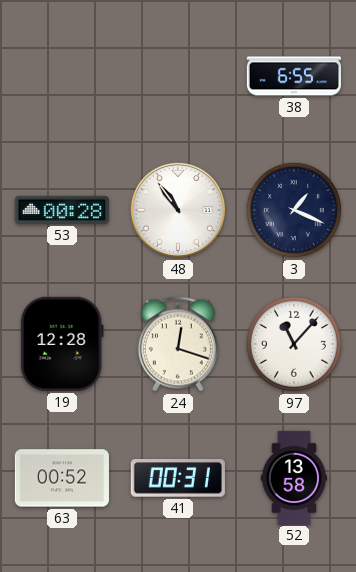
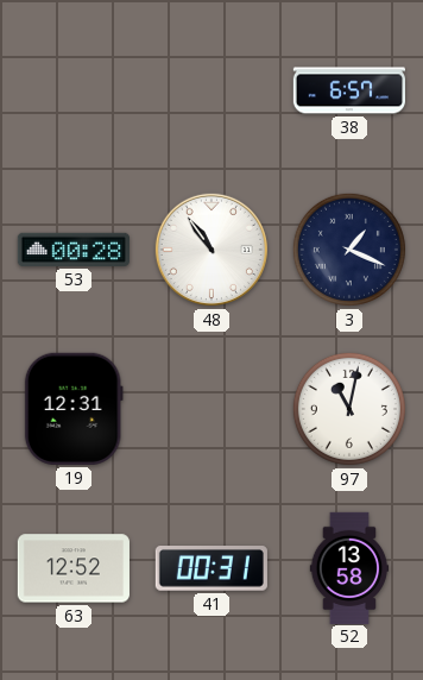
38: 6:55 -> 6:57
19: 12:28 -> 12:31
24: 12:18 -> none
97: 11:07 -> 11:02
63: 00:52 -> 12:52
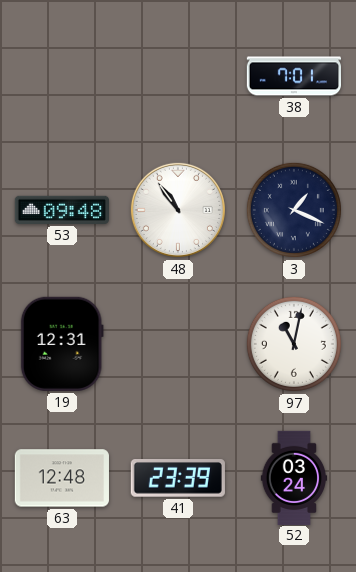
38: 6:57 -> 7:01
53: 00:28 -> 09:48
63: 12:52 -> 12:48
41: 00:31 -> 23:39
52: 13:58 -> 03:24
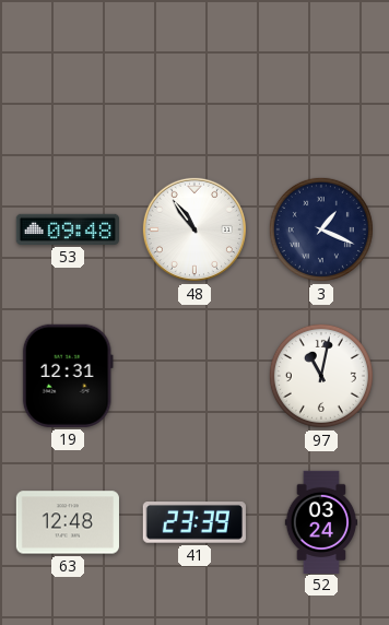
38: 7:01 -> none
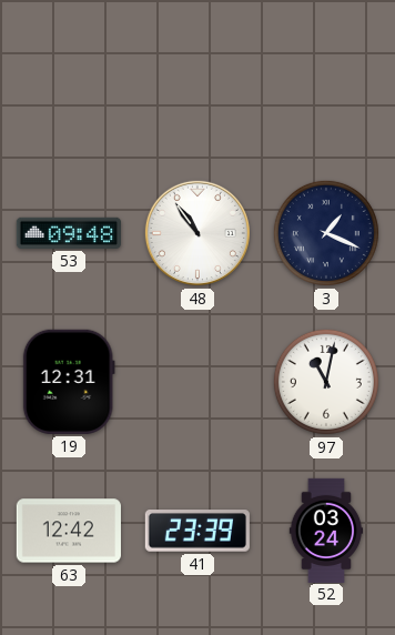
63: 12:48 -> 12:42
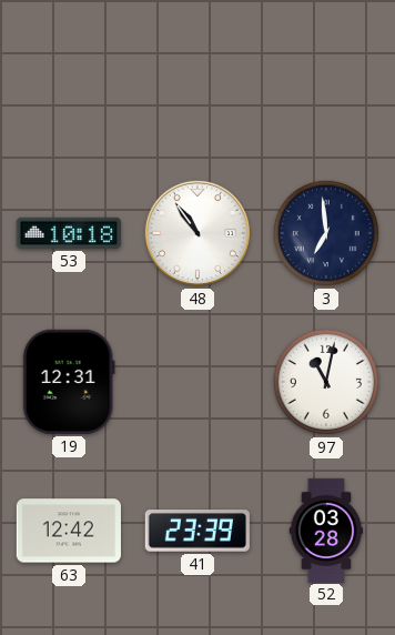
53: 09:48 -> 10:18
3: 1:19 -> 6:59
52: 03:24 -> 03:28
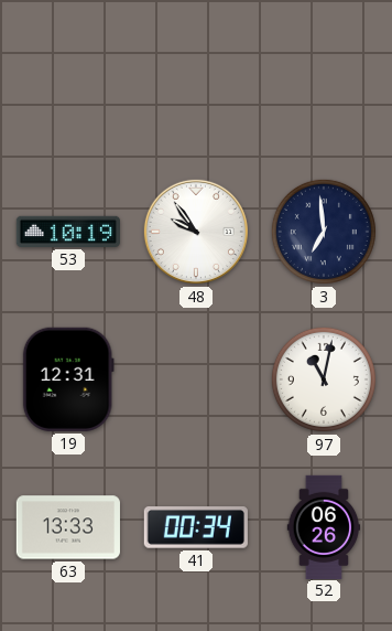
53: 10:18 -> 10:19
48: 10:54 -> 9:54
63: 12:42 -> 13:33
41: 23:39 -> 00:34
52: 03:28 -> 06:26
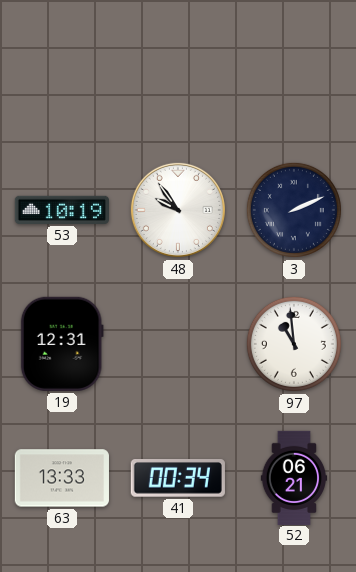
3: 6:59 -> 2:11
97: 11:02 -> 10:59
52: 06:26 -> 06:21
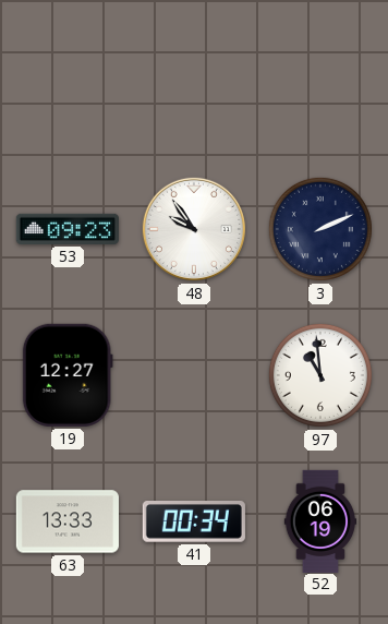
53: 10:19 -> 09:23
19: 12:31 -> 12:27
52: 06:21 -> 06:19
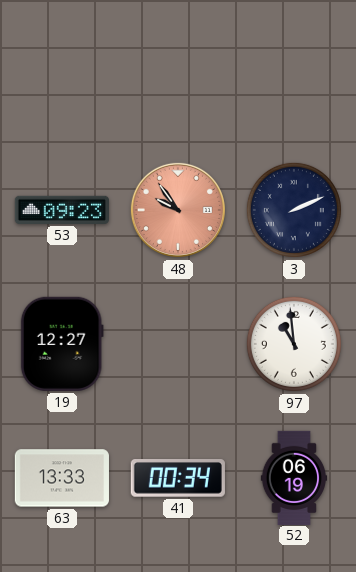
48 dial: white -> salmon
